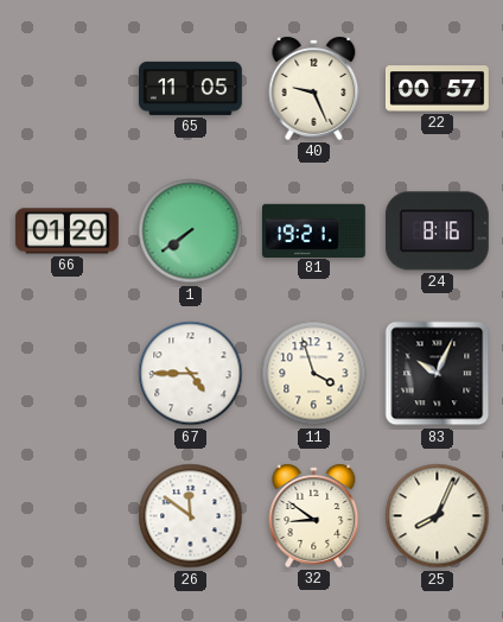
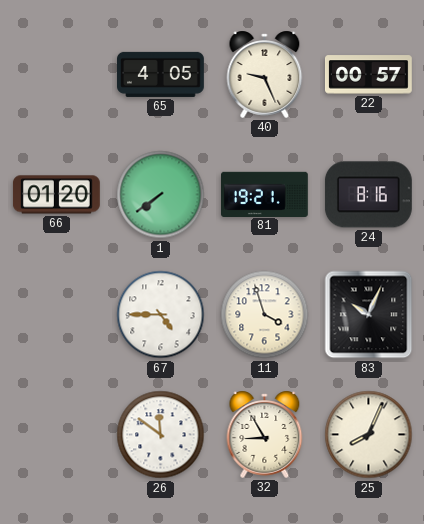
65: 11:05 -> 4:05
32: 8:51 -> 8:55
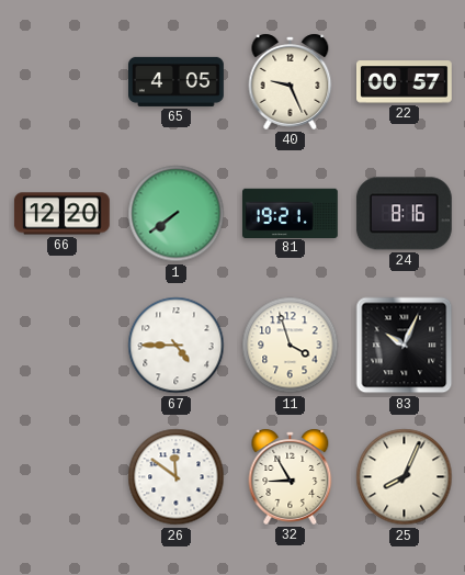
66: 01:20 -> 12:20
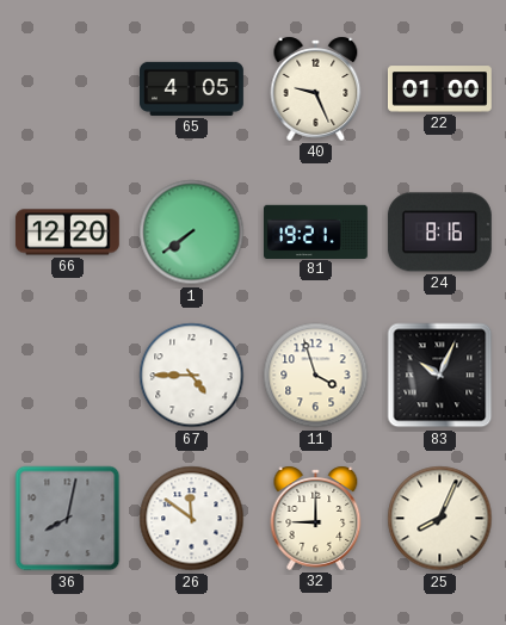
22: 00:57 -> 01:00
36: none -> 8:02
32: 8:55 -> 9:00
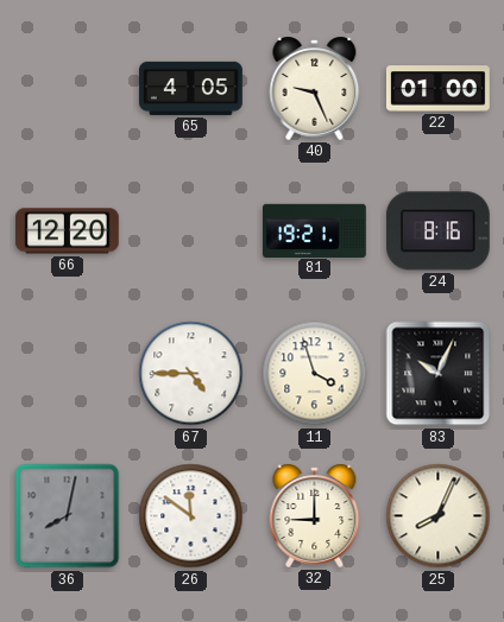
1: 7:39 -> none
